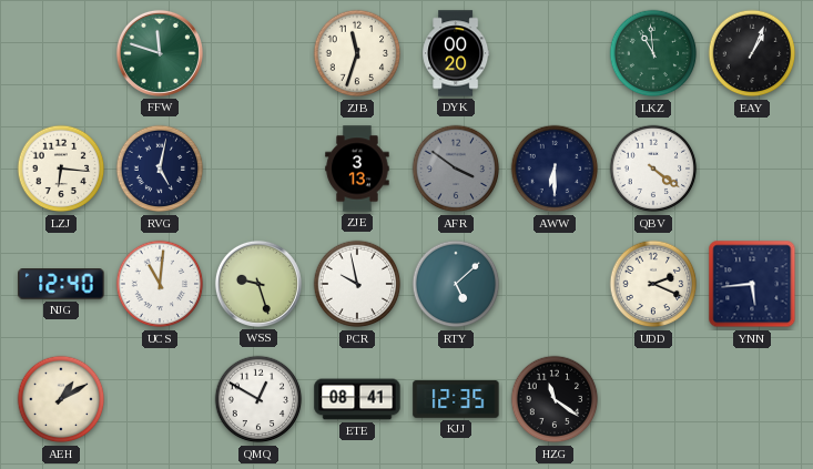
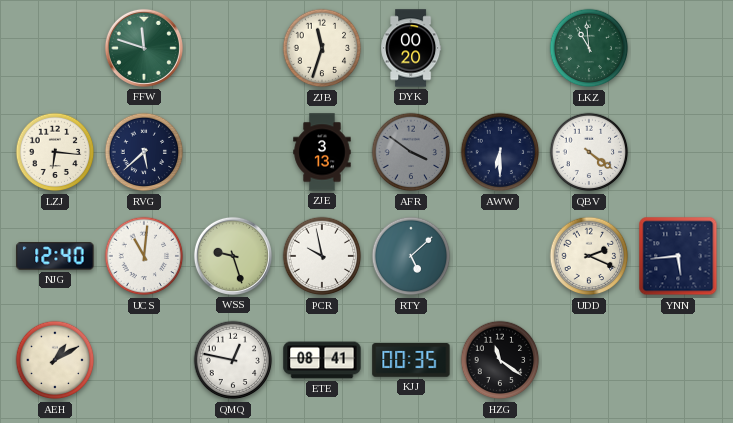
EAY: 1:04 -> none
RVG: 5:02 -> 5:38
QMQ: 12:50 -> 12:47
KJJ: 12:35 -> 00:35
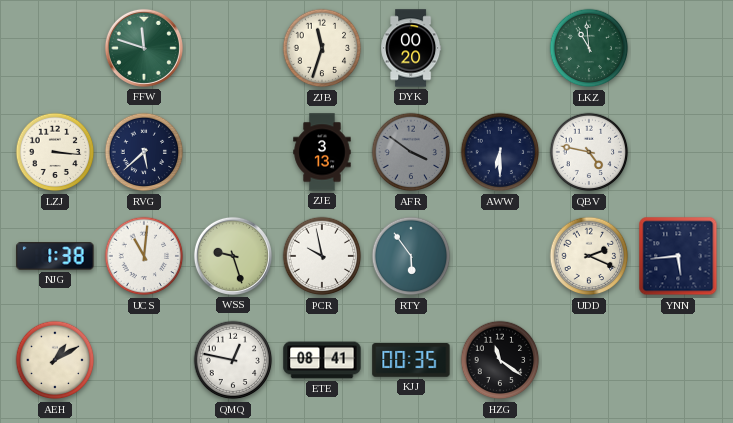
LZJ: 6:16 -> 3:16
QBV: 4:21 -> 4:47
NJG: 12:40 -> 1:38
RTY: 5:08 -> 5:54
